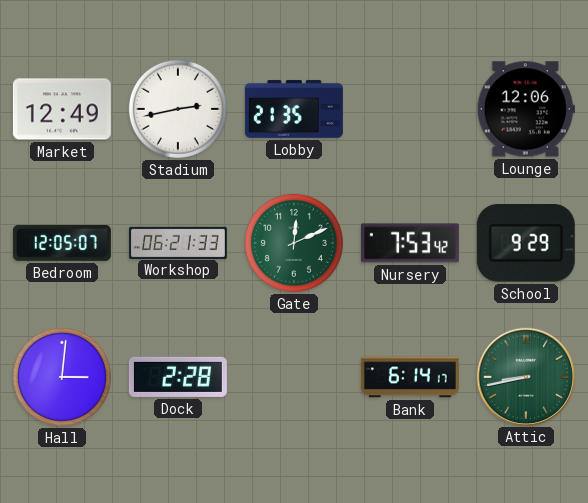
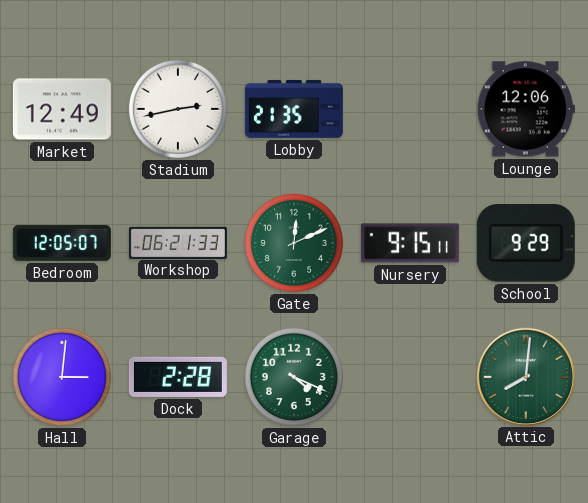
Nursery: 7:53 -> 9:15
Garage: none -> 4:19
Bank: 6:14 -> none
Attic: 8:43 -> 8:01
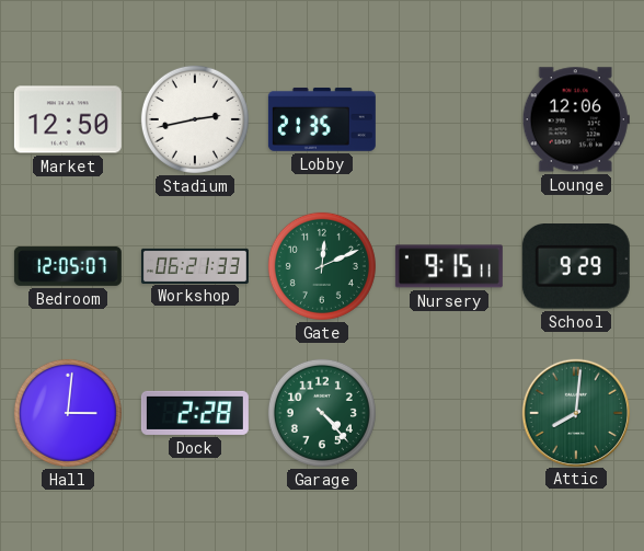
Market: 12:49 -> 12:50
Garage: 4:19 -> 4:23
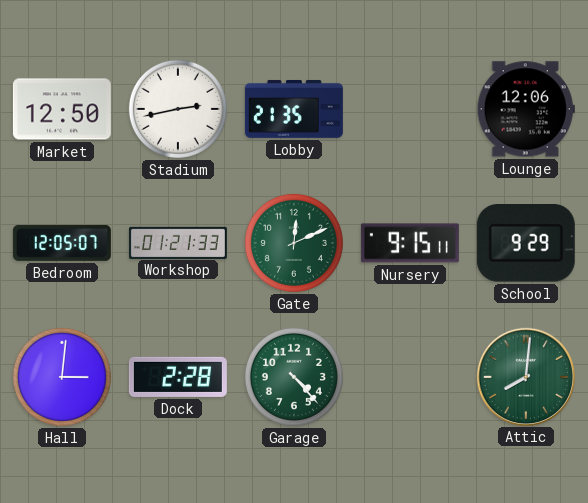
Workshop: 06:21 -> 01:21
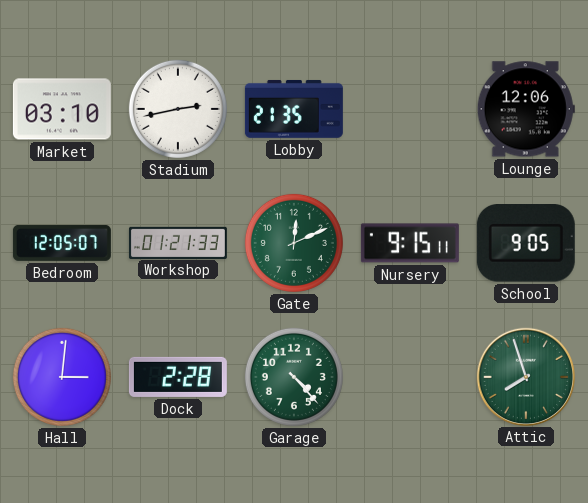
Market: 12:50 -> 03:10
School: 9:29 -> 9:05
Attic: 8:01 -> 7:57
